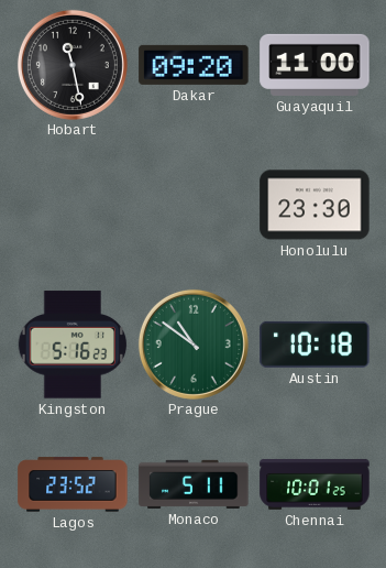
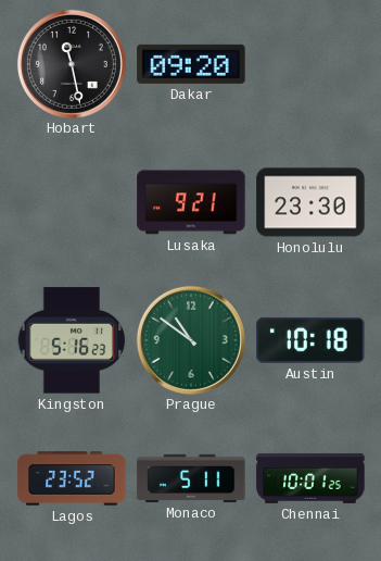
Guayaquil: 11:00 -> none
Lusaka: none -> 9:21
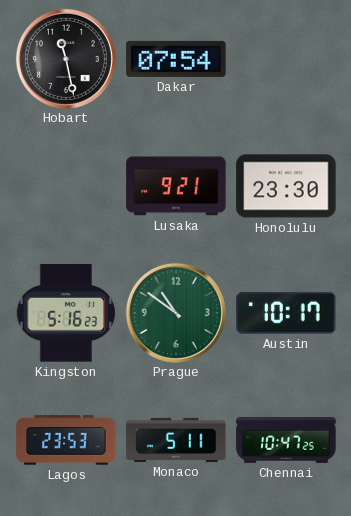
Dakar: 09:20 -> 07:54
Austin: 10:18 -> 10:17
Lagos: 23:52 -> 23:53
Chennai: 10:01 -> 10:47
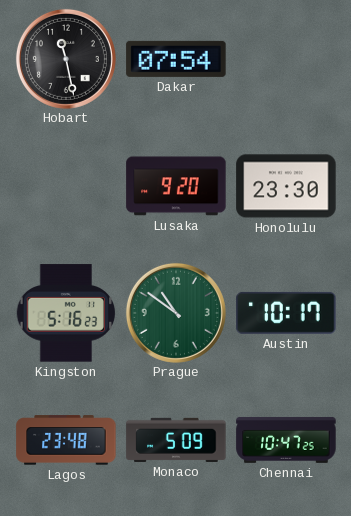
Lusaka: 9:21 -> 9:20
Lagos: 23:53 -> 23:48
Monaco: 5:11 -> 5:09
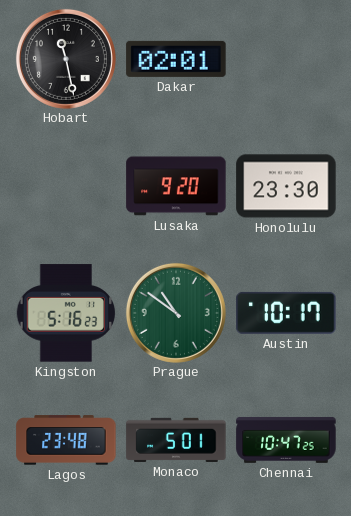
Dakar: 07:54 -> 02:01
Monaco: 5:09 -> 5:01
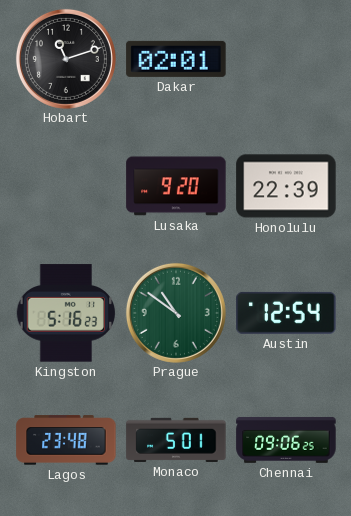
Hobart: 11:28 -> 11:12
Honolulu: 23:30 -> 22:39
Austin: 10:17 -> 12:54
Chennai: 10:47 -> 09:06
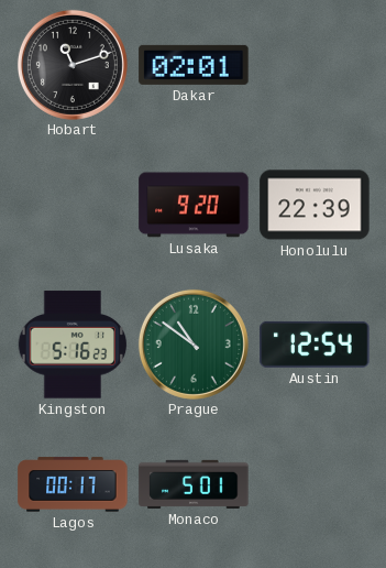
Lagos: 23:48 -> 00:17
Chennai: 09:06 -> none
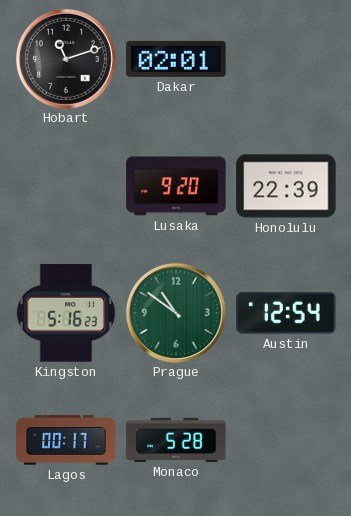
Monaco: 5:01 -> 5:28
